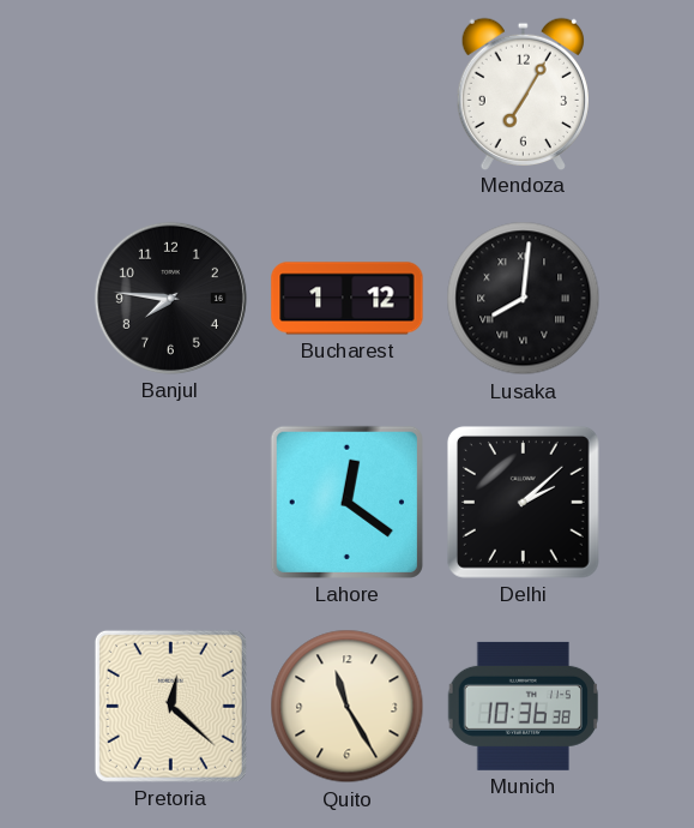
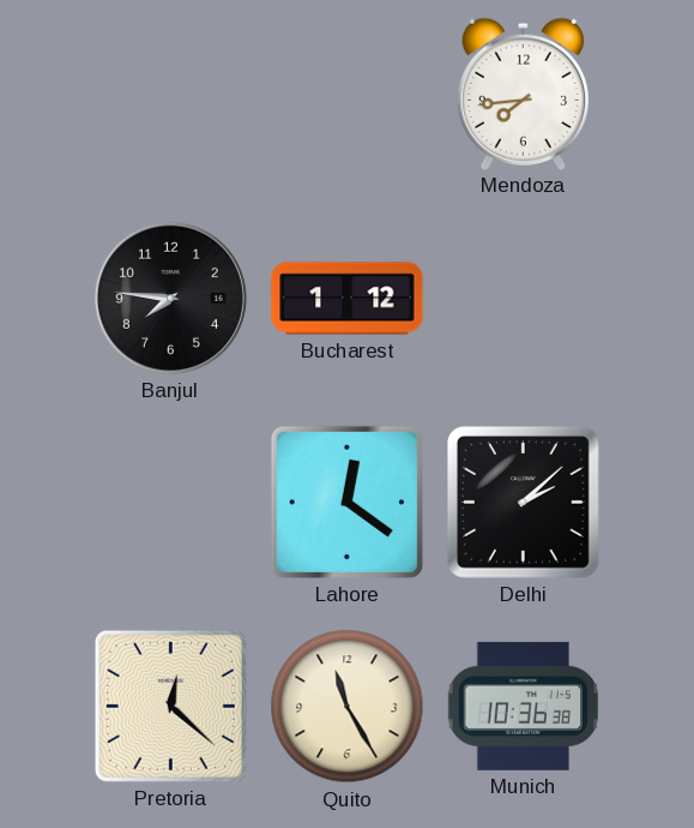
Mendoza: 7:05 -> 7:44
Lusaka: 8:01 -> none
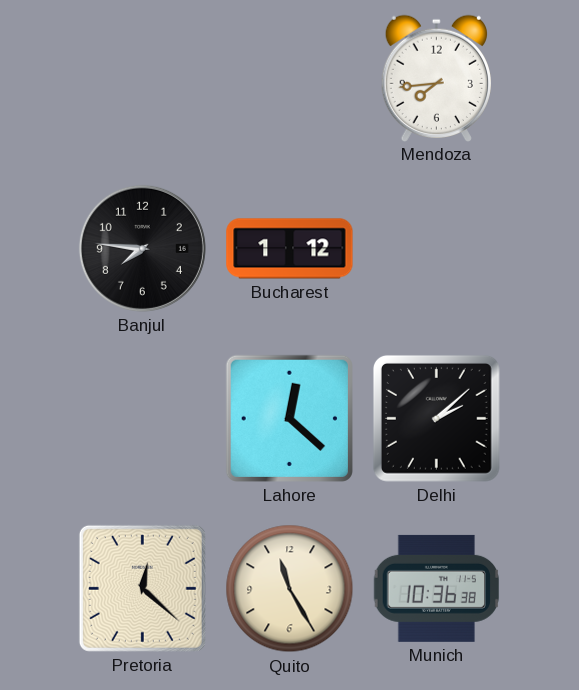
Lahore: 12:21 -> 12:22
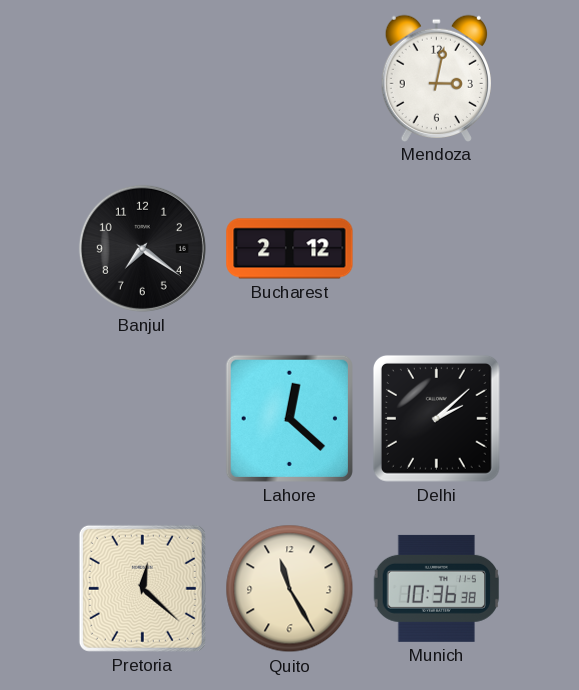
Mendoza: 7:44 -> 3:02
Banjul: 7:46 -> 7:21
Bucharest: 1:12 -> 2:12
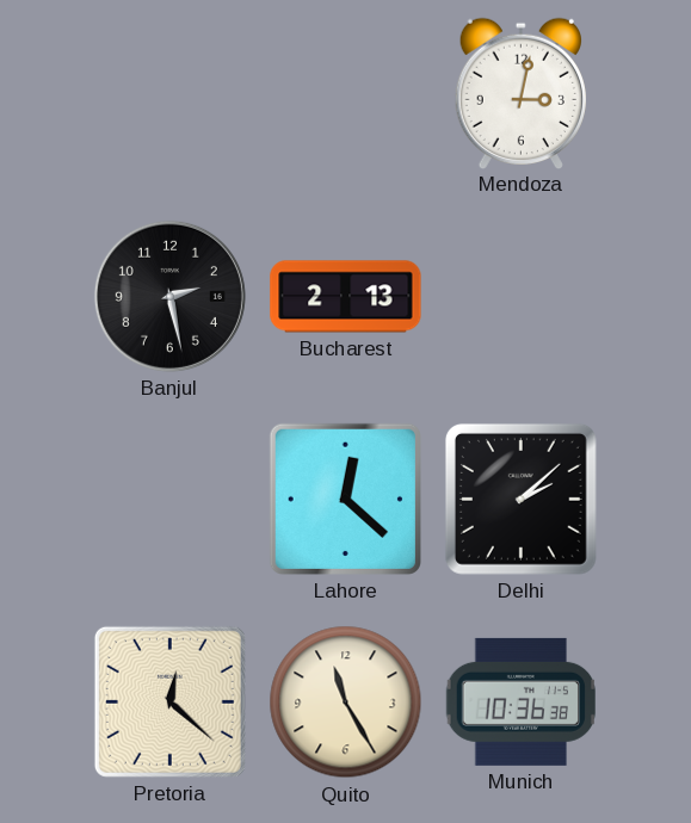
Banjul: 7:21 -> 2:28
Bucharest: 2:12 -> 2:13
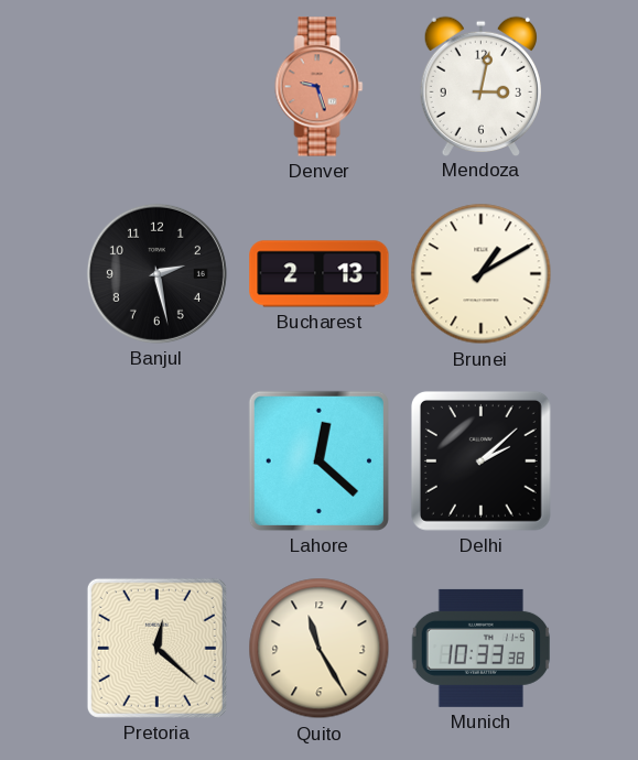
Denver: none -> 9:27
Brunei: none -> 1:10
Munich: 10:36 -> 10:33
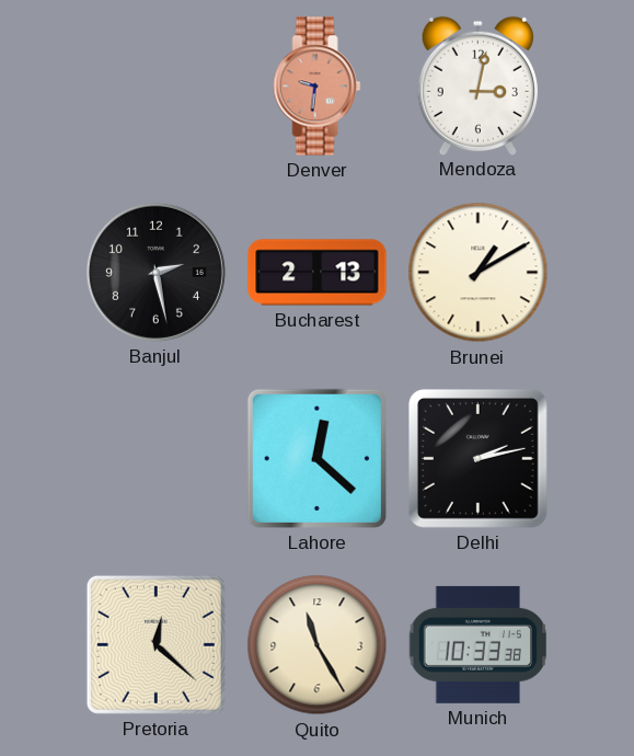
Denver: 9:27 -> 9:31
Delhi: 2:08 -> 2:13
